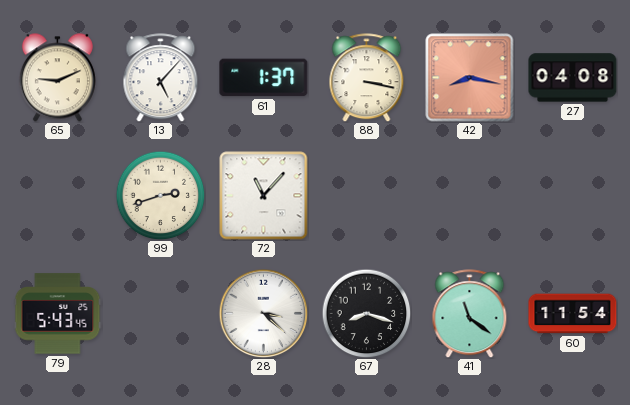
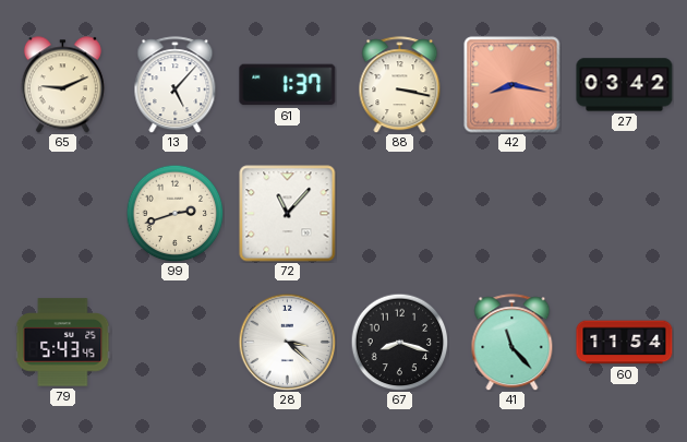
27: 04:08 -> 03:42
41: 11:21 -> 11:23
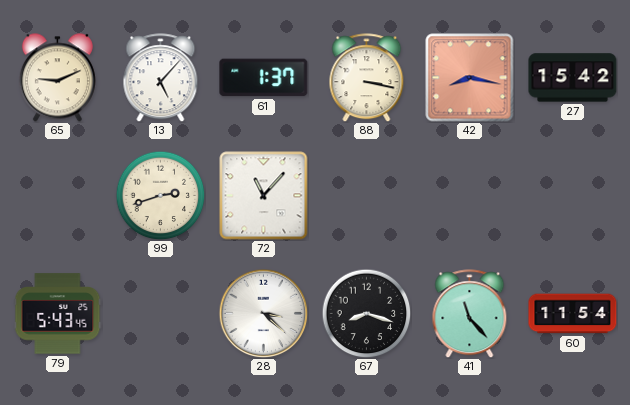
27: 03:42 -> 15:42
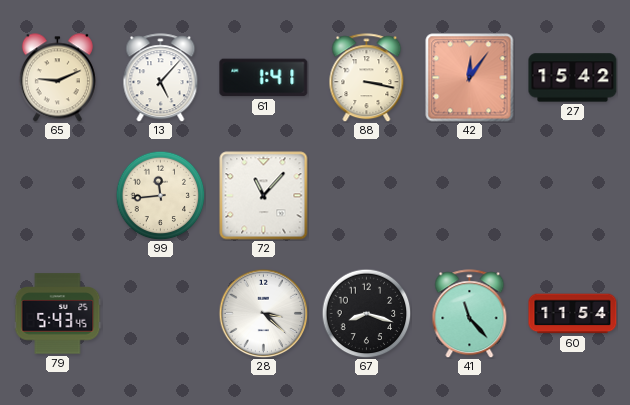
61: 1:37 -> 1:41
42: 8:17 -> 12:06
99: 2:42 -> 11:44
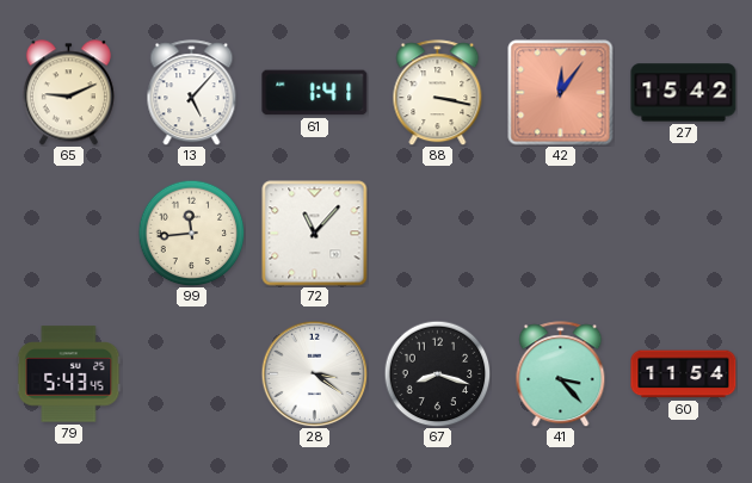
28: 3:22 -> 3:21
41: 11:23 -> 3:23
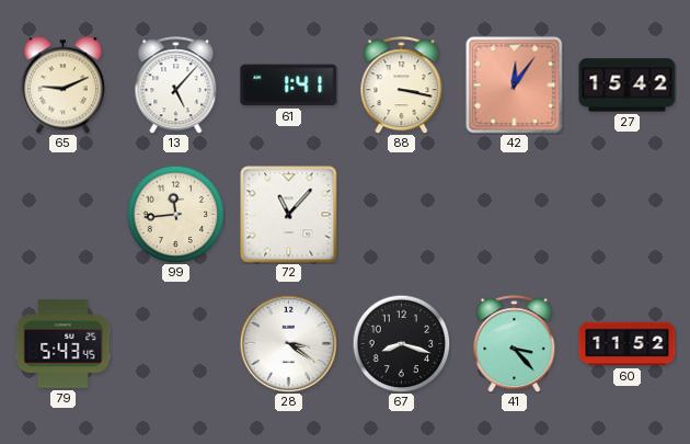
60: 11:54 -> 11:52
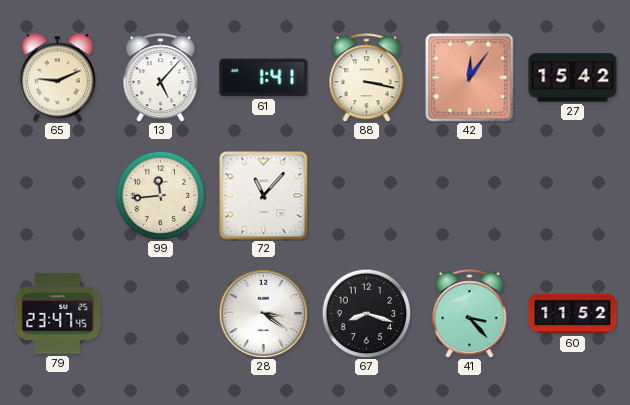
79: 5:43 -> 23:47
